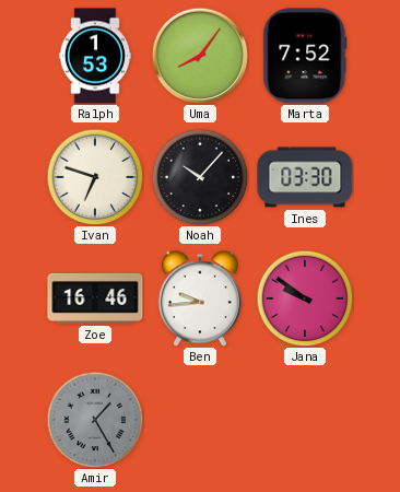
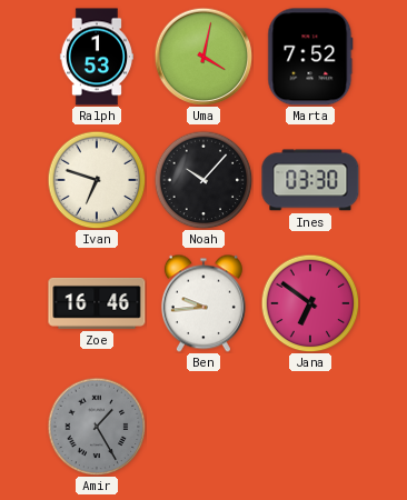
Uma: 8:06 -> 4:02
Jana: 9:51 -> 6:51
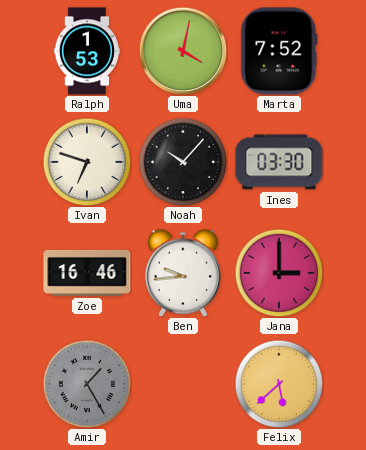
Jana: 6:51 -> 3:00
Felix: none -> 5:38
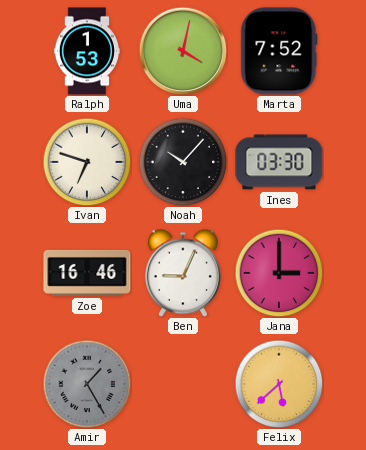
Ben: 9:44 -> 9:04
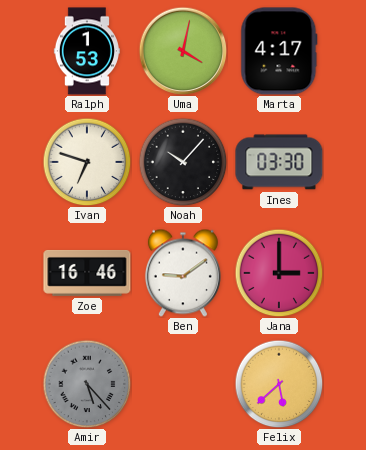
Marta: 7:52 -> 4:17
Ben: 9:04 -> 9:09
Amir: 1:25 -> 5:23
